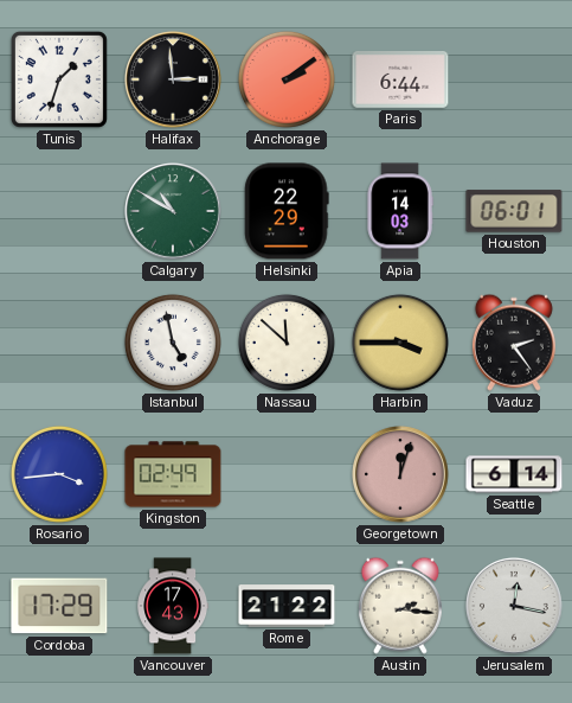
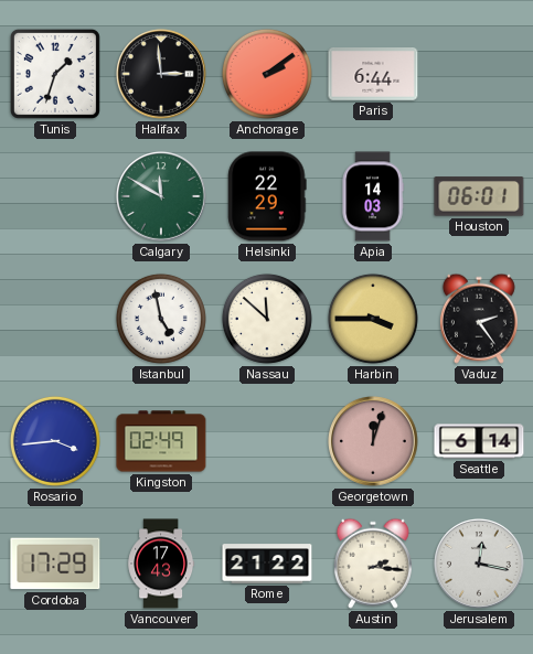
Calgary: 10:50 -> 11:50
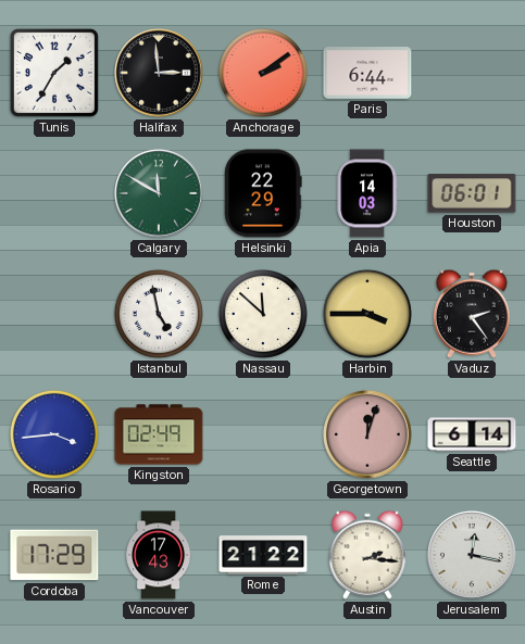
Tunis: 1:33 -> 1:35
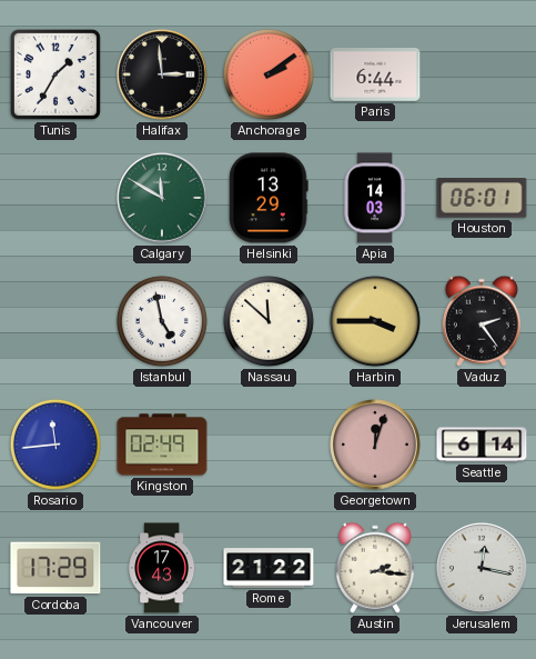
Helsinki: 22:29 -> 13:29
Rosario: 3:44 -> 11:44
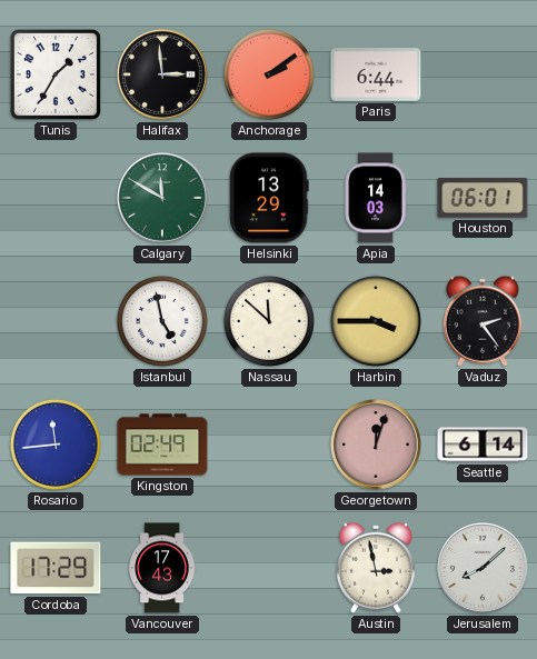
Rome: 21:22 -> none
Austin: 2:16 -> 2:58
Jerusalem: 12:17 -> 8:08
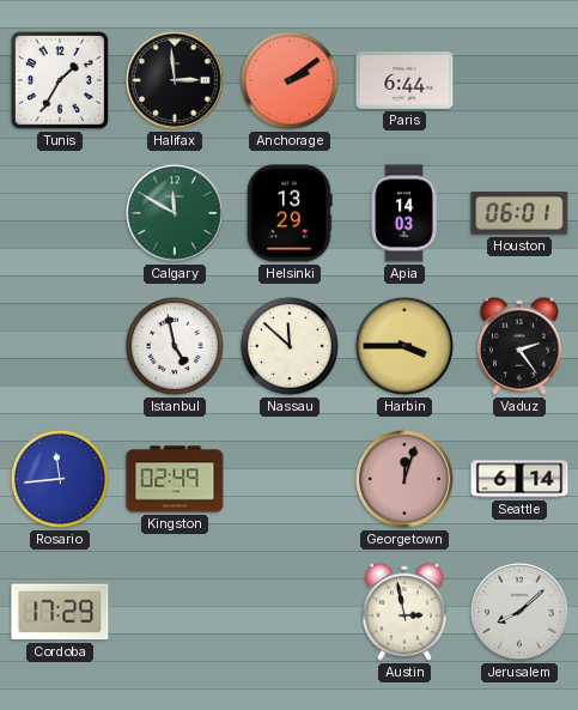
Vancouver: 17:43 -> none
